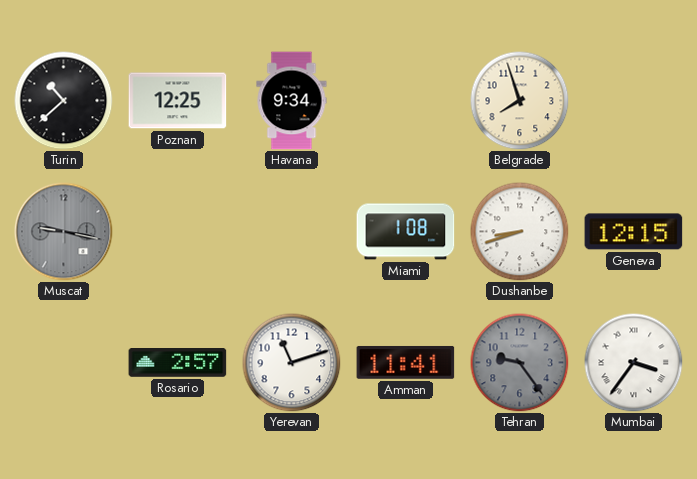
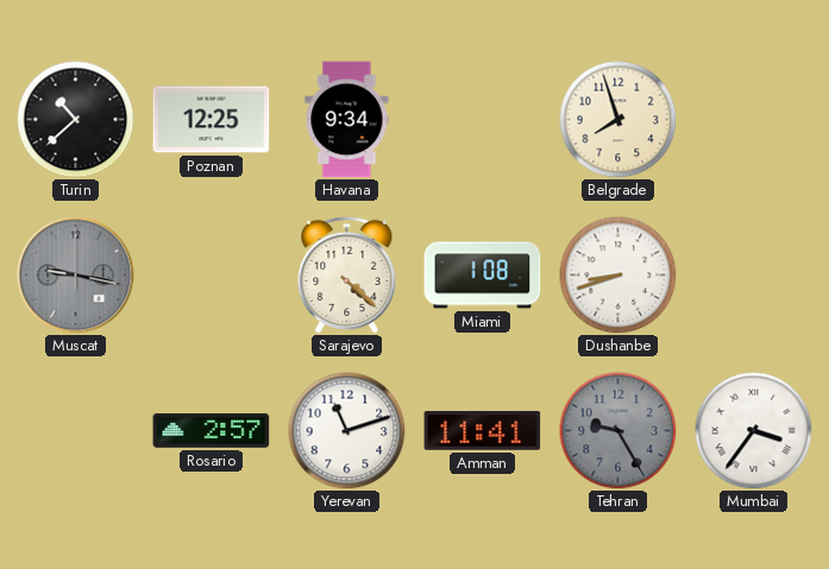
Sarajevo: none -> 4:22
Geneva: 12:15 -> none
Tehran: 9:24 -> 9:25
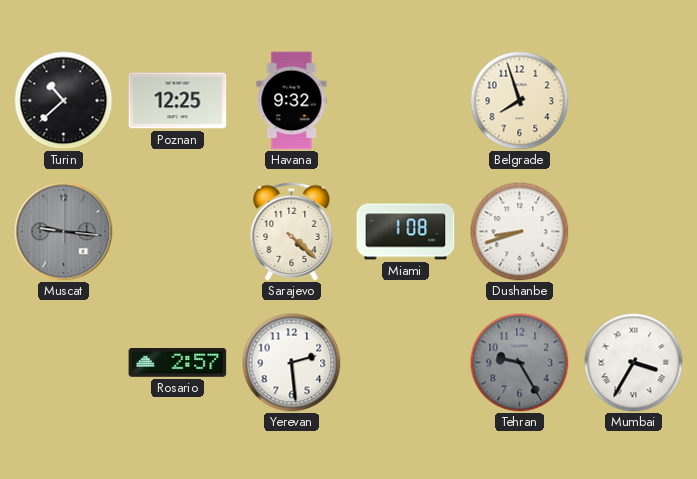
Havana: 9:34 -> 9:32
Muscat: 9:17 -> 9:16
Yerevan: 11:12 -> 2:29
Amman: 11:41 -> none
Mumbai: 3:36 -> 3:35
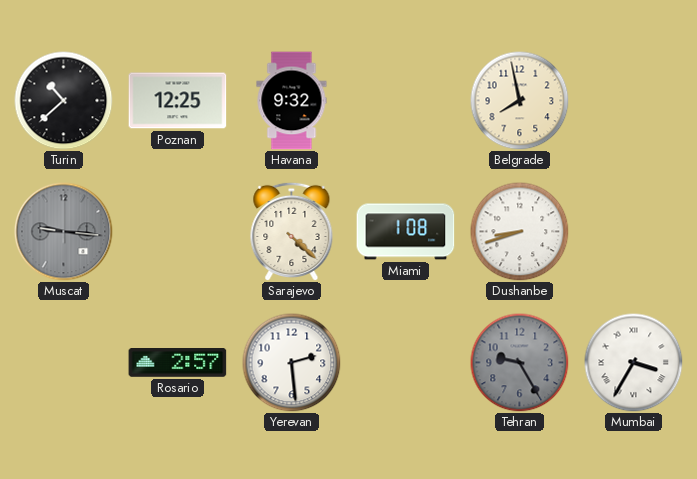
Belgrade: 7:57 -> 7:58
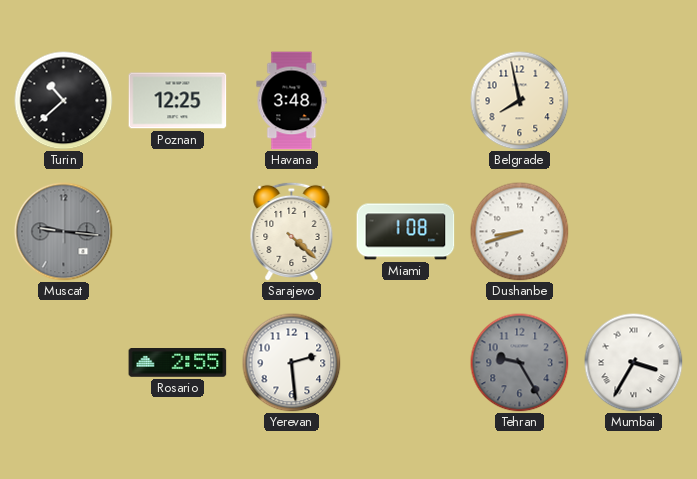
Havana: 9:32 -> 3:48
Rosario: 2:57 -> 2:55
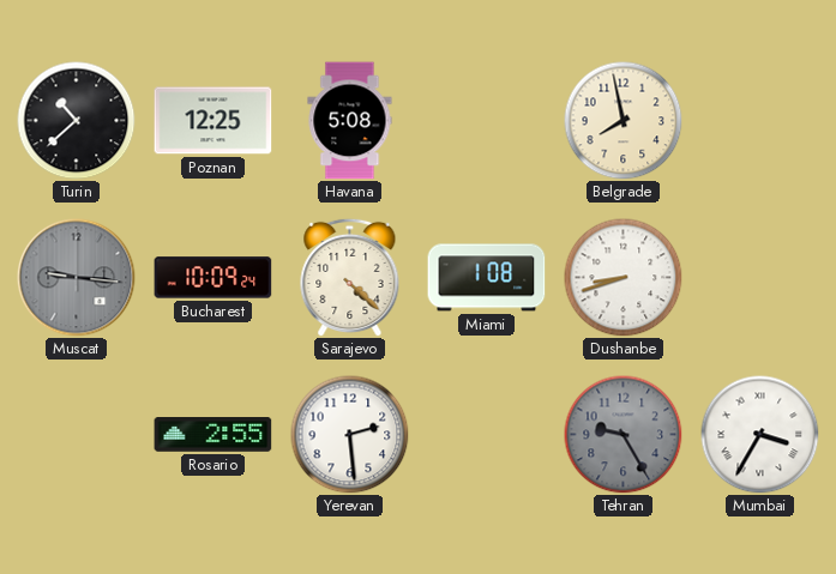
Havana: 3:48 -> 5:08
Bucharest: none -> 10:09
